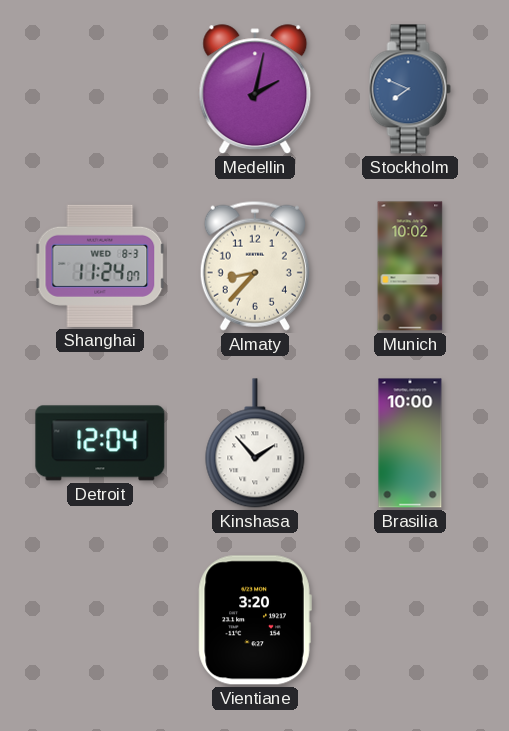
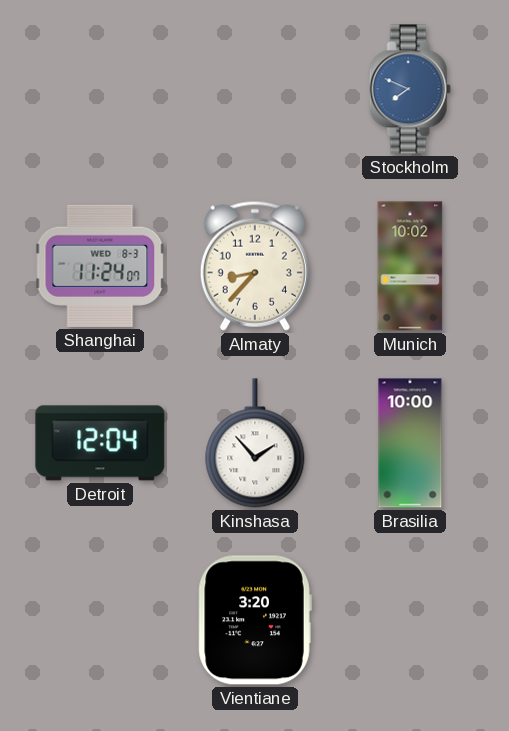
Medellin: 2:02 -> none
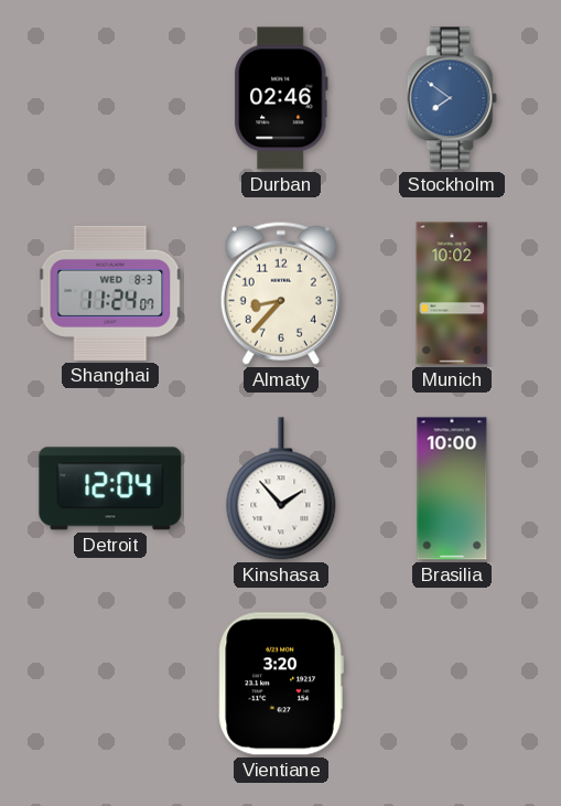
Durban: none -> 02:46
Stockholm: 7:49 -> 7:51
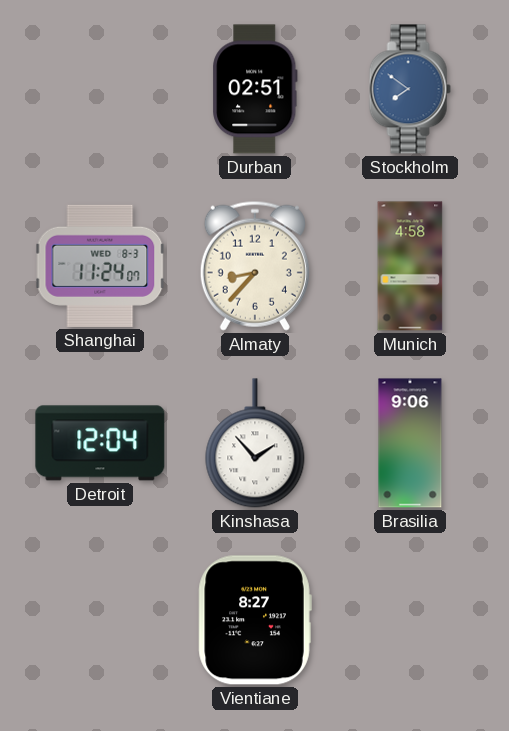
Durban: 02:46 -> 02:51
Munich: 10:02 -> 4:58
Brasilia: 10:00 -> 9:06
Vientiane: 3:20 -> 8:27
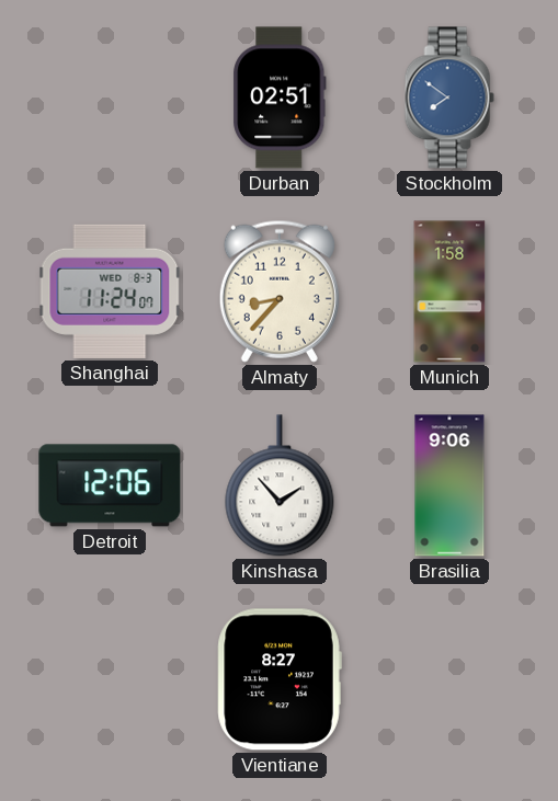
Munich: 4:58 -> 1:58
Detroit: 12:04 -> 12:06
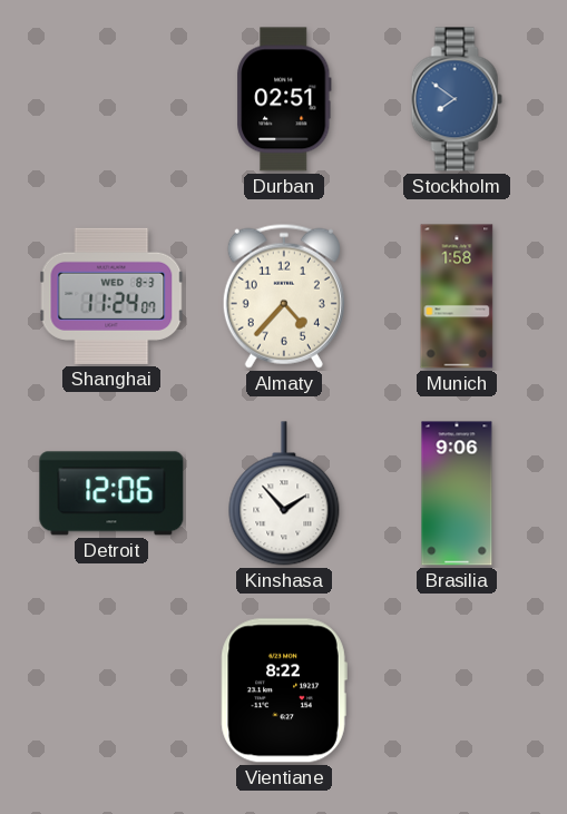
Almaty: 8:37 -> 4:37
Vientiane: 8:27 -> 8:22
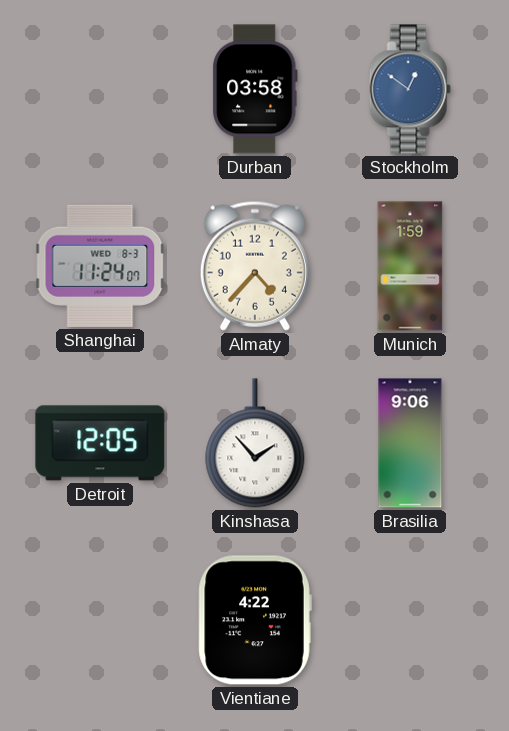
Durban: 02:51 -> 03:58
Stockholm: 7:51 -> 12:51
Munich: 1:58 -> 1:59
Detroit: 12:06 -> 12:05
Vientiane: 8:22 -> 4:22
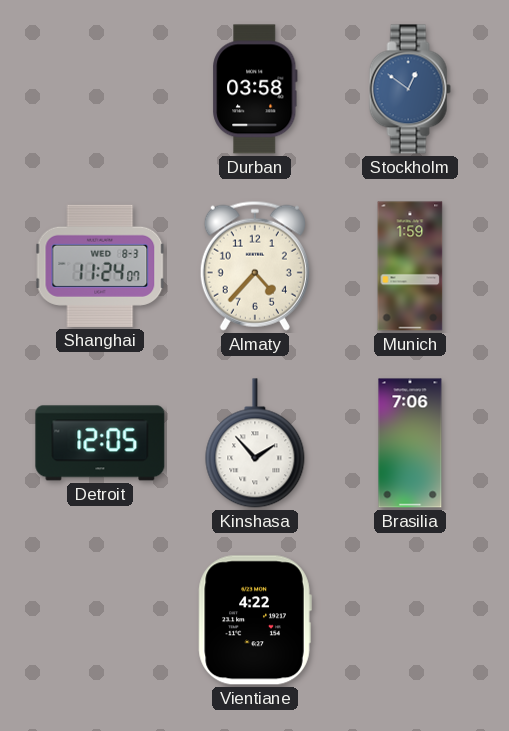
Brasilia: 9:06 -> 7:06
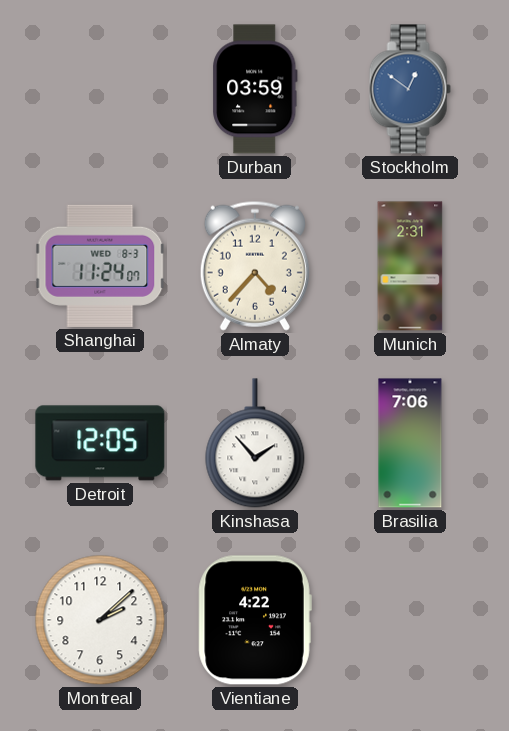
Durban: 03:58 -> 03:59
Munich: 1:59 -> 2:31
Montreal: none -> 2:08
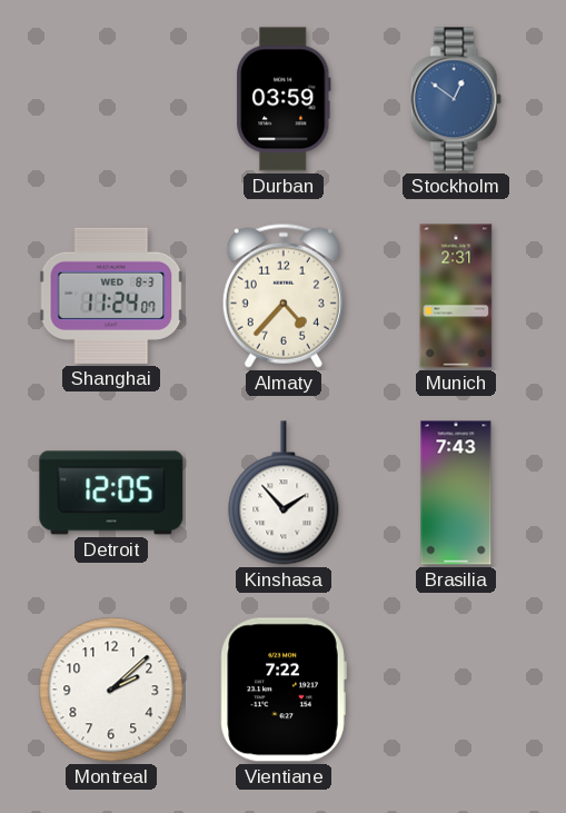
Brasilia: 7:06 -> 7:43
Vientiane: 4:22 -> 7:22
